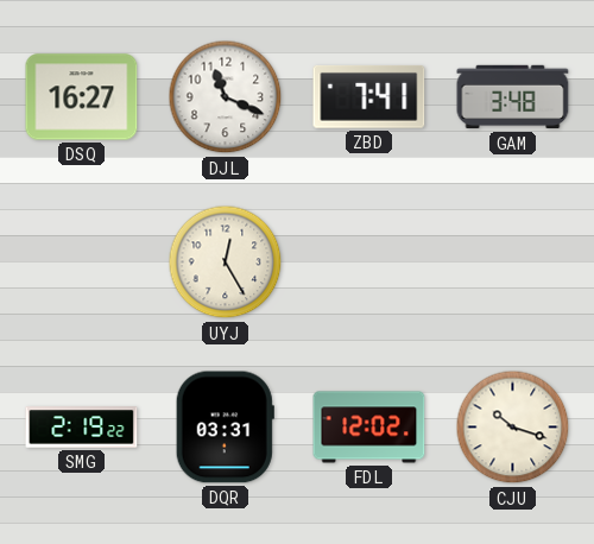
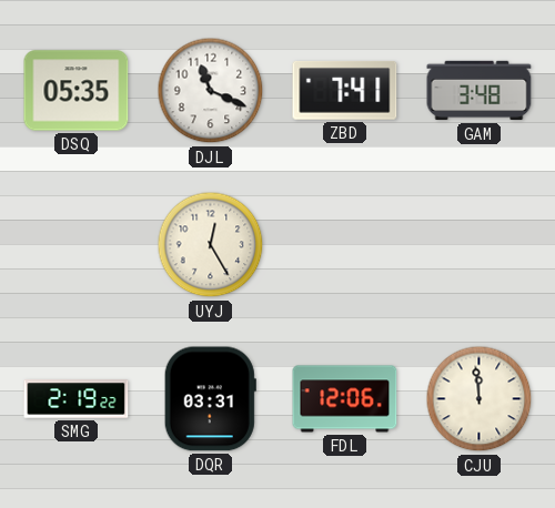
DSQ: 16:27 -> 05:35
FDL: 12:02 -> 12:06
CJU: 10:18 -> 11:59
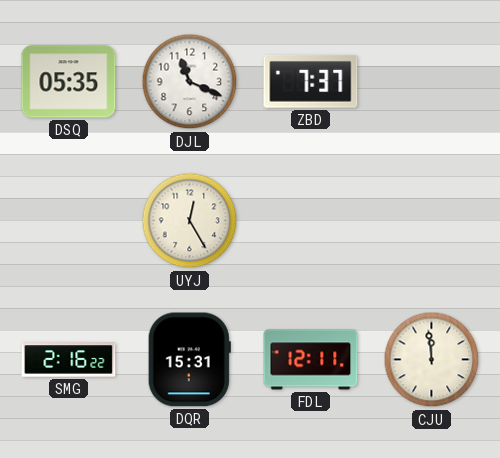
ZBD: 7:41 -> 7:37
GAM: 3:48 -> none
SMG: 2:19 -> 2:16
DQR: 03:31 -> 15:31
FDL: 12:06 -> 12:11
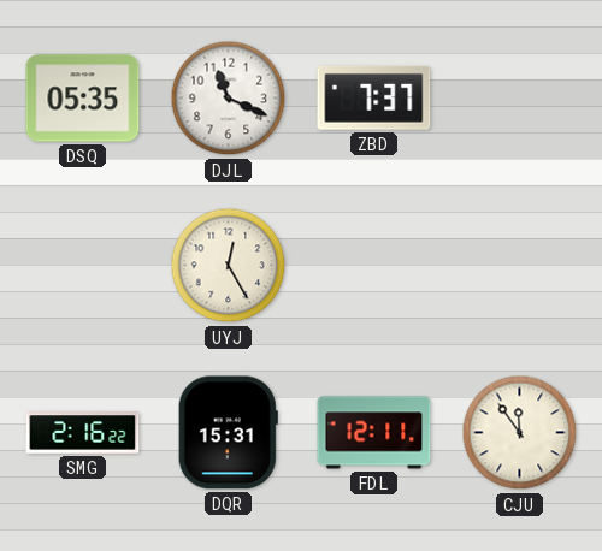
CJU: 11:59 -> 11:54
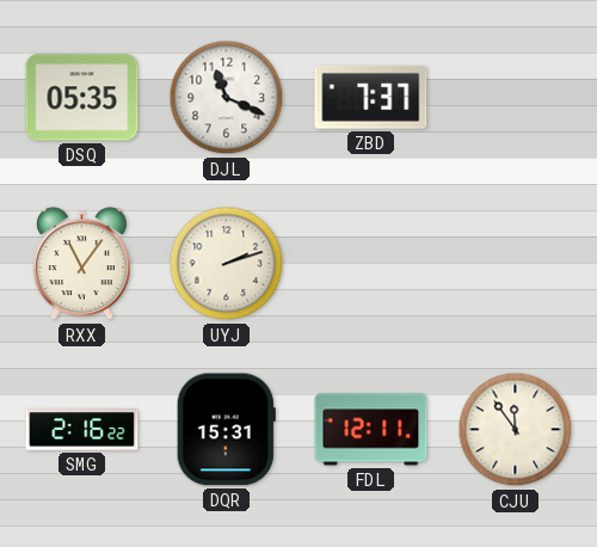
RXX: none -> 11:06
UYJ: 12:25 -> 2:12
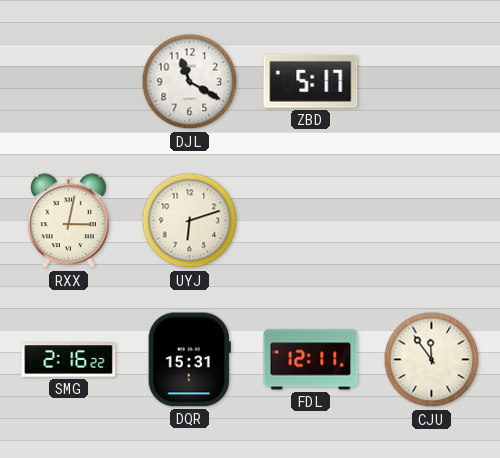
DSQ: 05:35 -> none
DJL: 11:19 -> 11:20
ZBD: 7:37 -> 5:17
RXX: 11:06 -> 3:02
UYJ: 2:12 -> 6:12
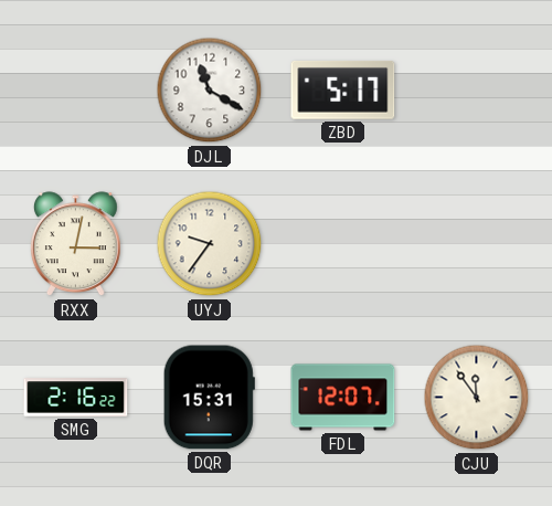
UYJ: 6:12 -> 9:36
FDL: 12:11 -> 12:07
